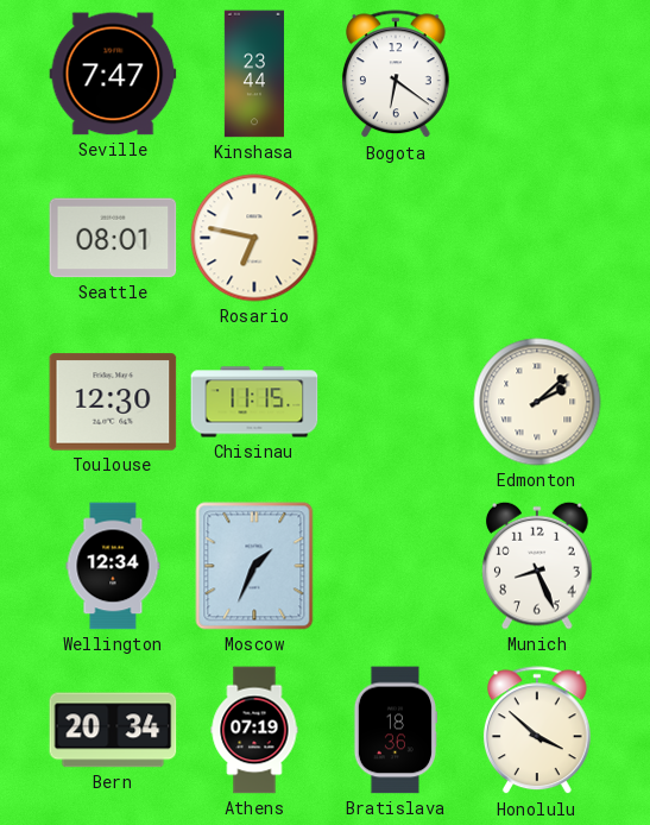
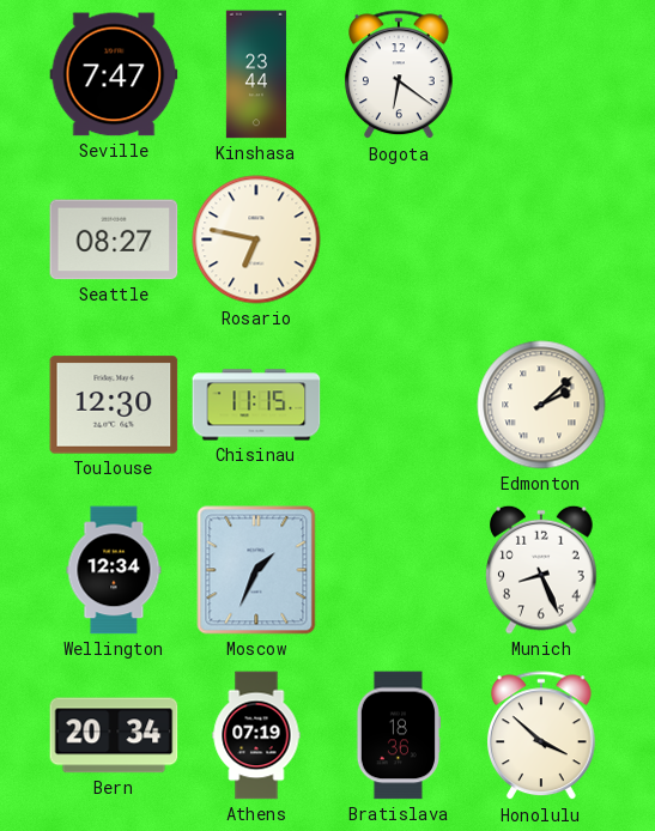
Seattle: 08:01 -> 08:27
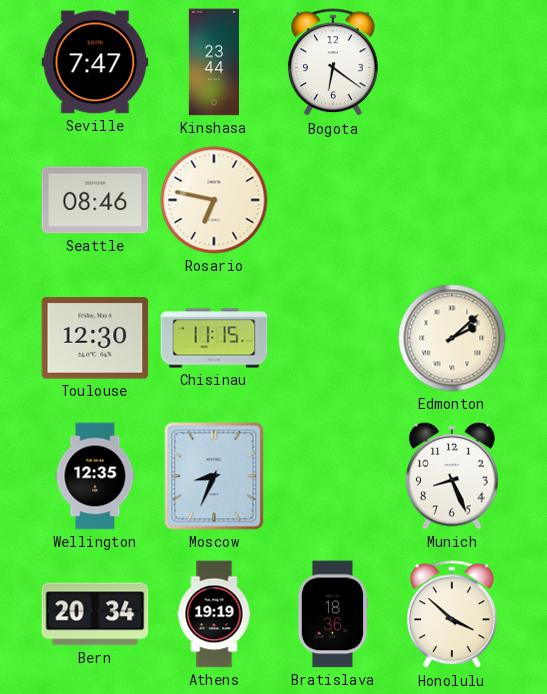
Seattle: 08:27 -> 08:46
Wellington: 12:34 -> 12:35
Moscow: 1:34 -> 8:34
Athens: 07:19 -> 19:19
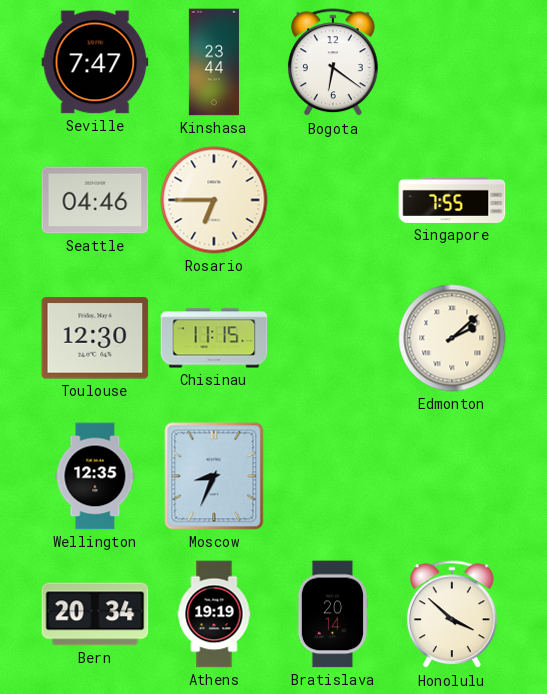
Seattle: 08:46 -> 04:46
Rosario: 6:47 -> 6:45
Singapore: none -> 7:55
Munich: 8:26 -> none
Bratislava: 18:36 -> 20:14
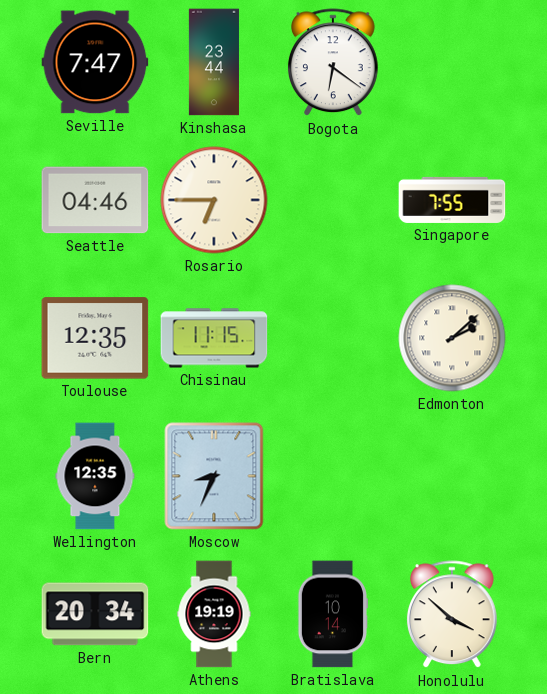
Toulouse: 12:30 -> 12:35
Bratislava: 20:14 -> 10:14
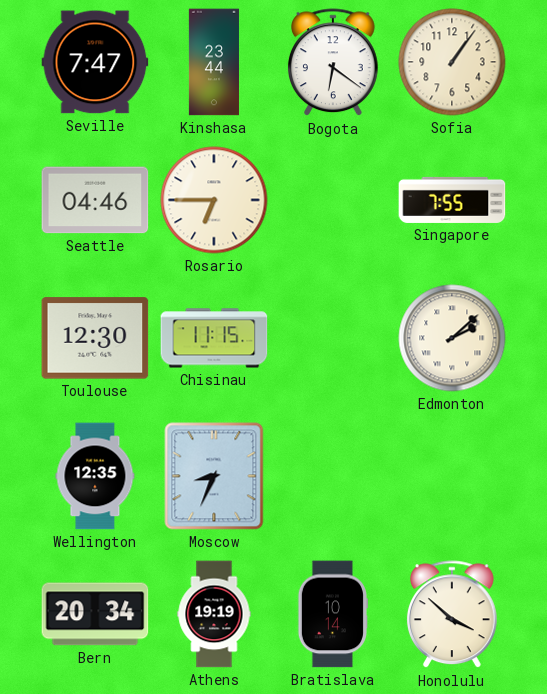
Sofia: none -> 1:06
Toulouse: 12:35 -> 12:30
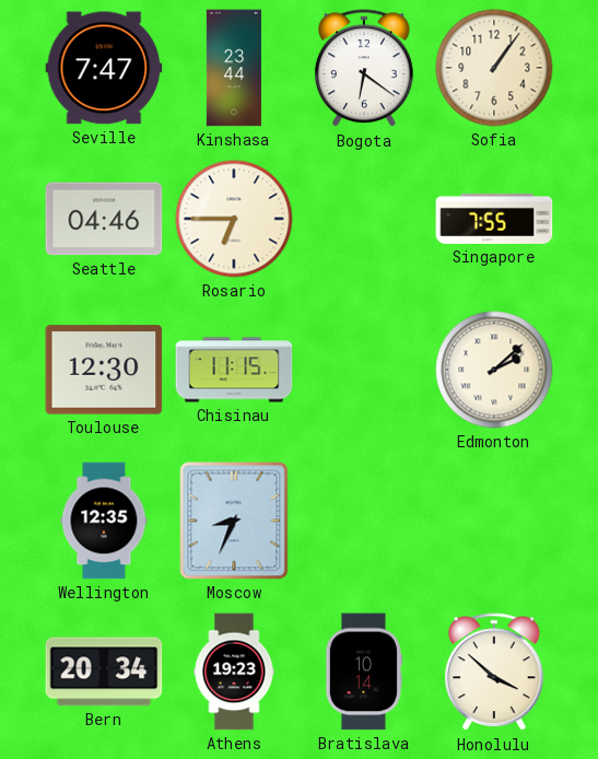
Athens: 19:19 -> 19:23
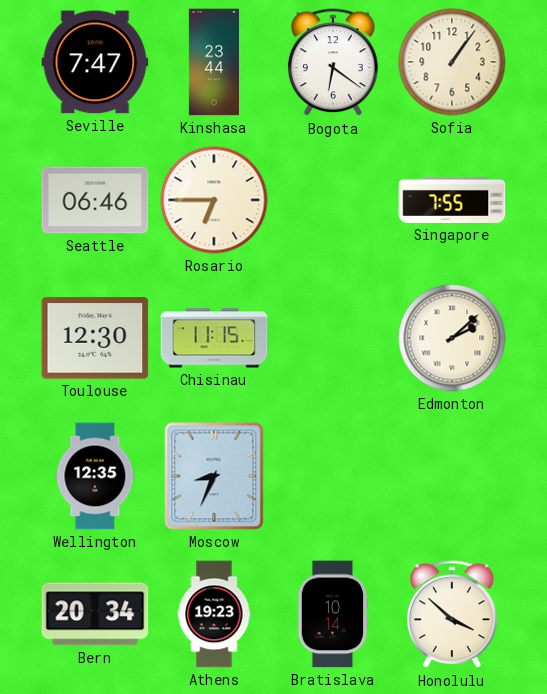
Seattle: 04:46 -> 06:46
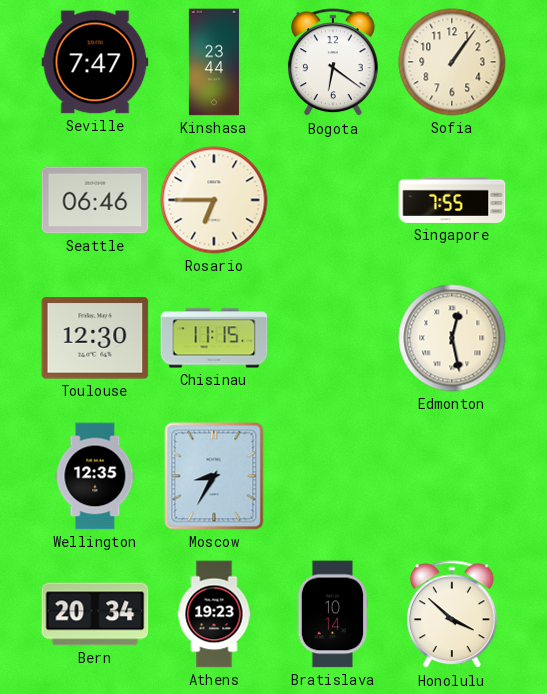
Edmonton: 2:08 -> 12:28
Moscow: 8:34 -> 8:35
